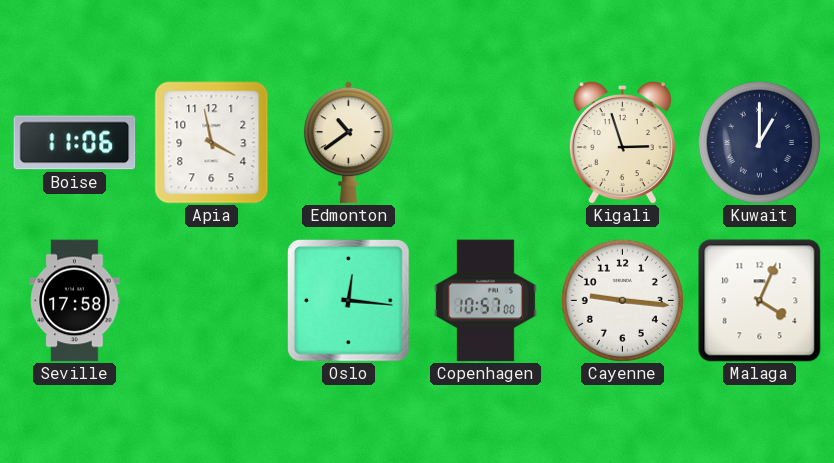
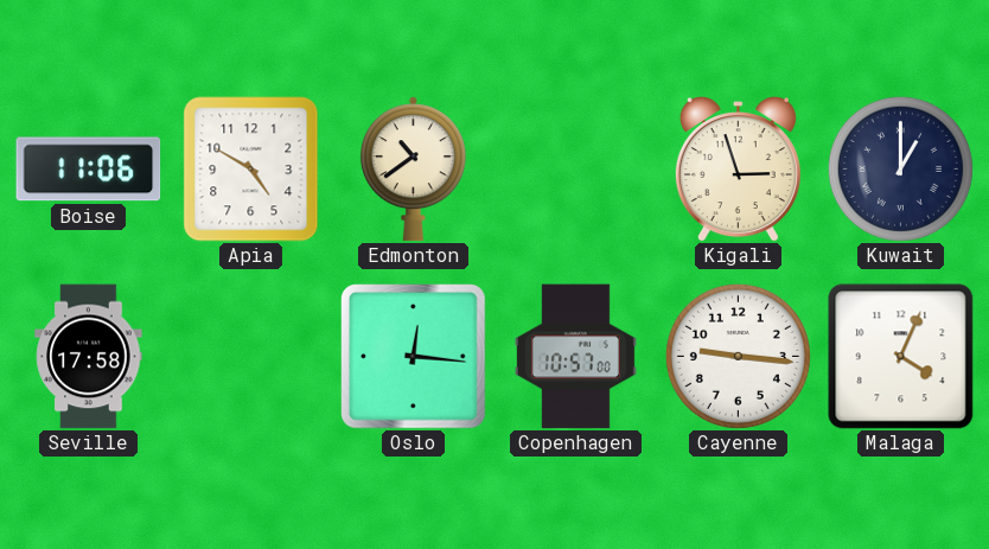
Apia: 3:58 -> 4:50
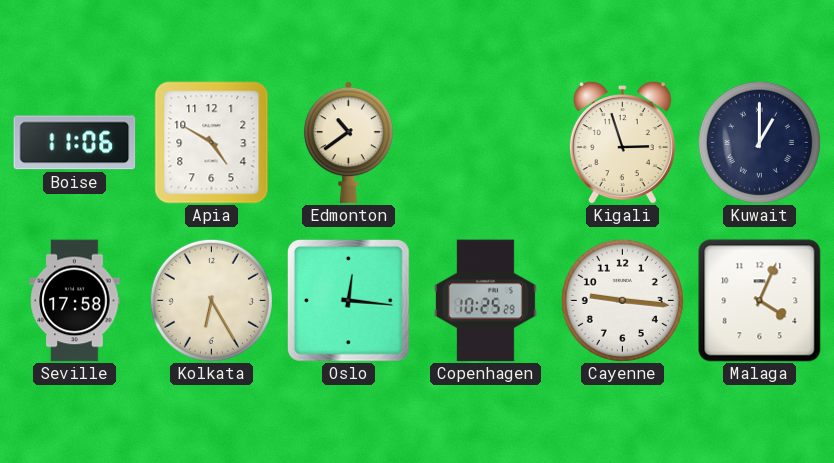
Kolkata: none -> 6:25
Copenhagen: 10:57 -> 10:25
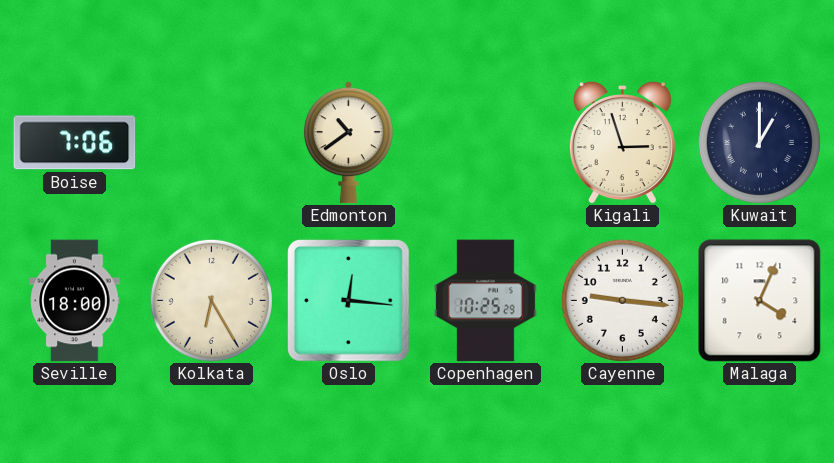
Boise: 11:06 -> 7:06
Apia: 4:50 -> none
Seville: 17:58 -> 18:00
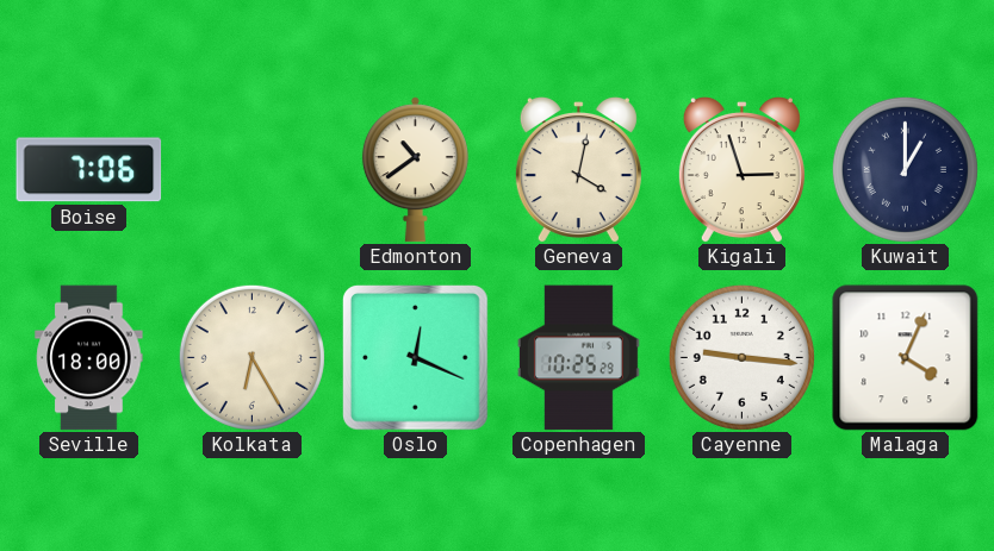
Geneva: none -> 4:02
Oslo: 12:16 -> 12:19
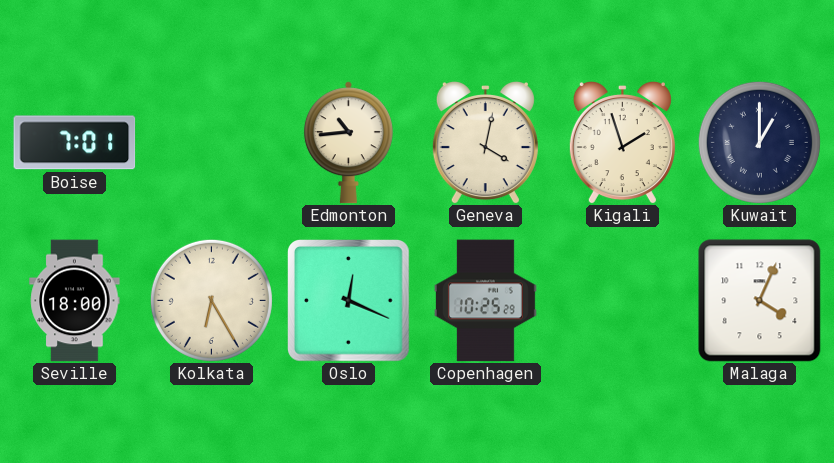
Boise: 7:06 -> 7:01
Edmonton: 10:39 -> 10:44
Kigali: 2:57 -> 1:57
Cayenne: 9:16 -> none
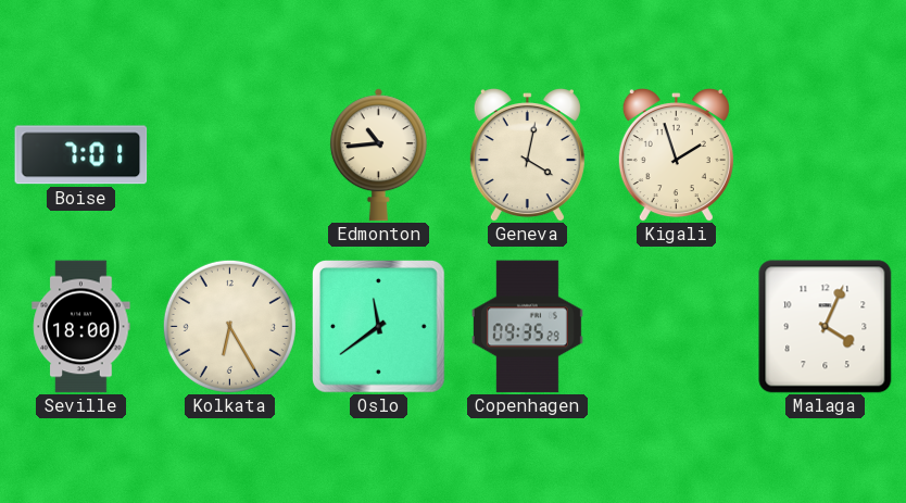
Kuwait: 1:00 -> none
Oslo: 12:19 -> 11:39
Copenhagen: 10:25 -> 09:35
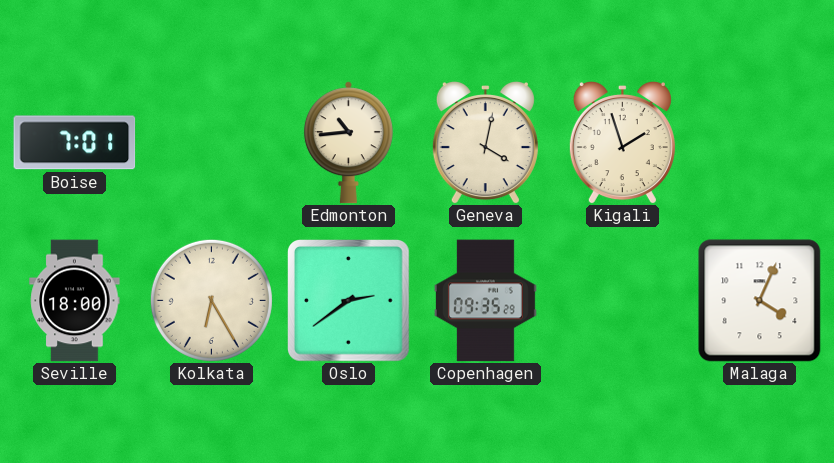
Oslo: 11:39 -> 2:39
